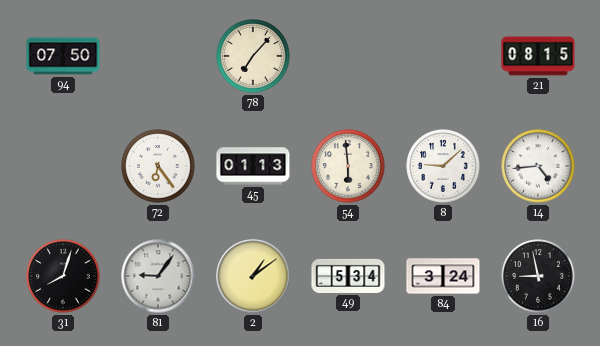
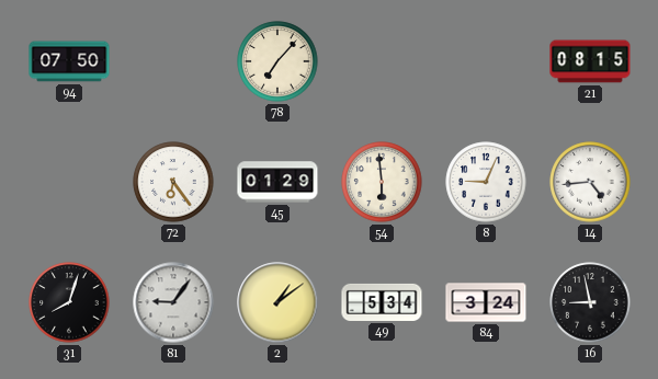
45: 01:13 -> 01:29
8: 9:08 -> 9:04
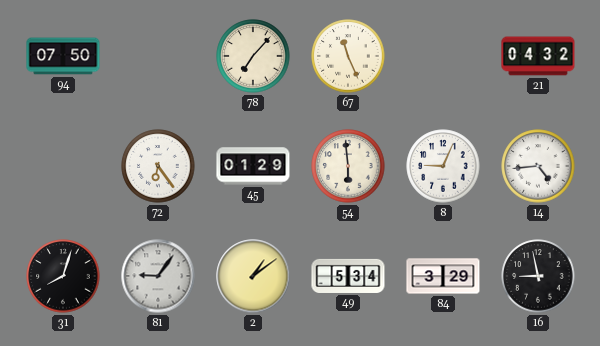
67: none -> 11:26
21: 08:15 -> 04:32
84: 3:24 -> 3:29
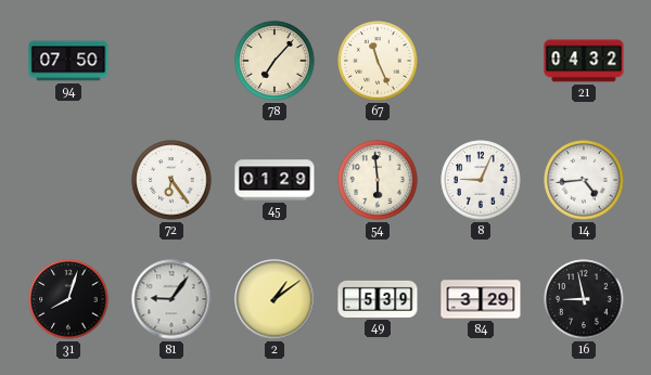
49: 5:34 -> 5:39
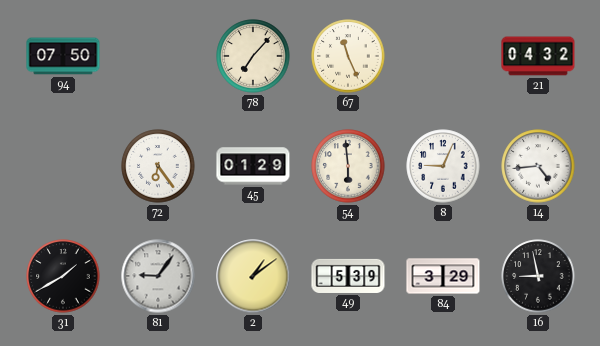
31: 8:03 -> 1:40
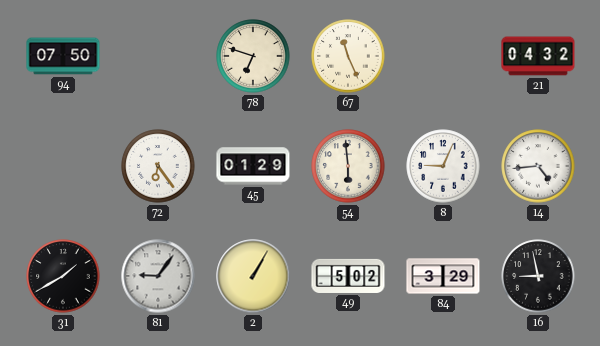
78: 7:07 -> 6:48
2: 1:09 -> 1:05
49: 5:39 -> 5:02
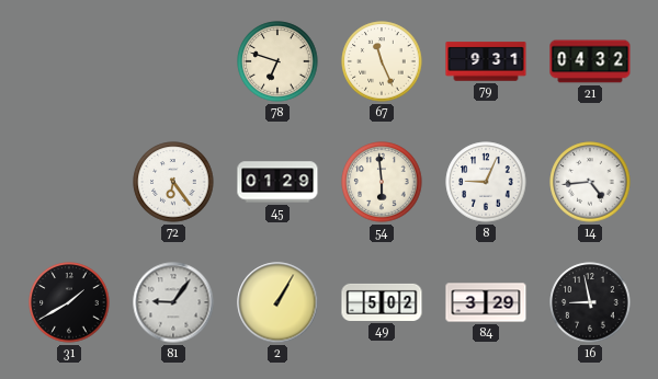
94: 07:50 -> none
79: none -> 9:31
